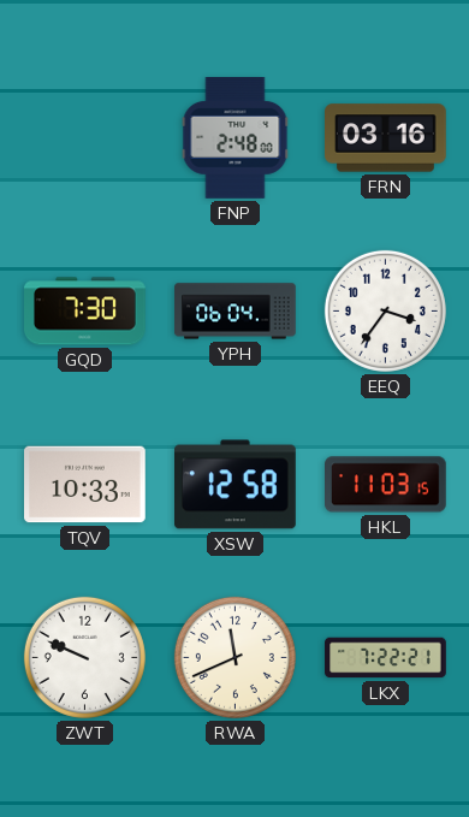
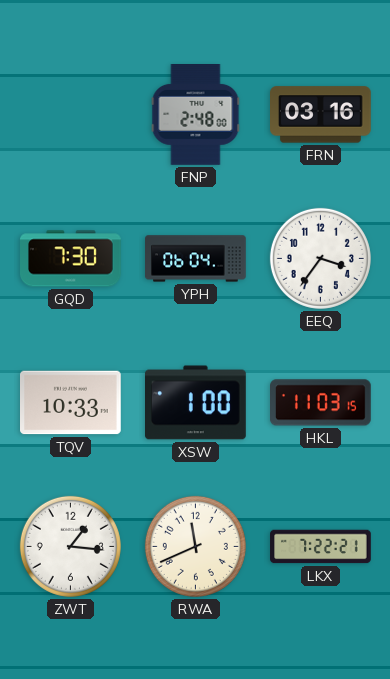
XSW: 12:58 -> 1:00
ZWT: 9:49 -> 1:16
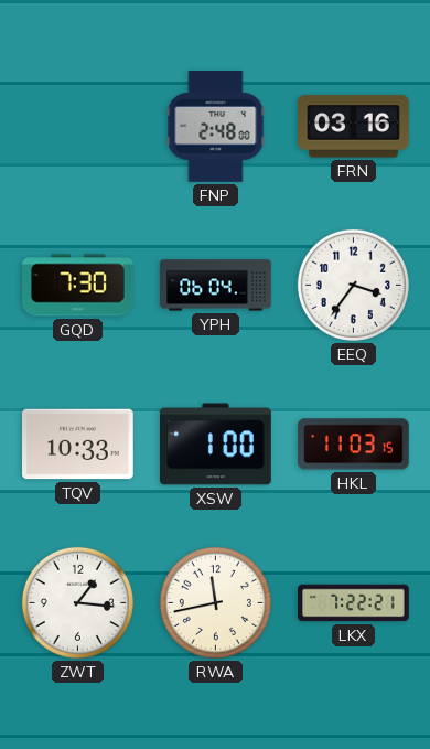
RWA: 11:41 -> 11:43
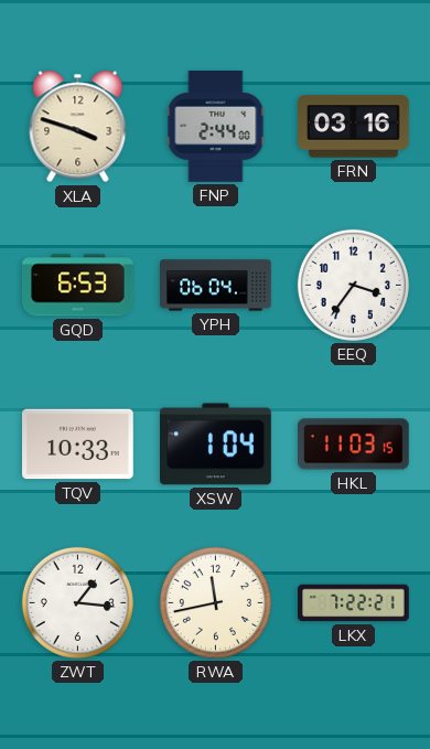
XLA: none -> 3:48
FNP: 2:48 -> 2:44
GQD: 7:30 -> 6:53
XSW: 1:00 -> 1:04
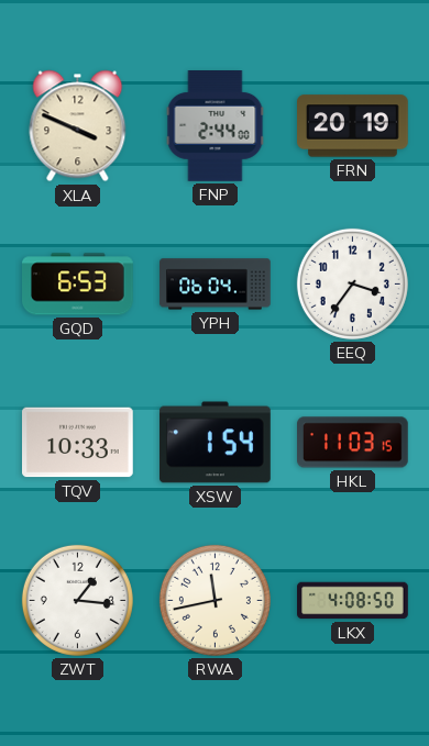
XLA: 3:48 -> 3:49
FRN: 03:16 -> 20:19
XSW: 1:04 -> 1:54
LKX: 7:22 -> 4:08
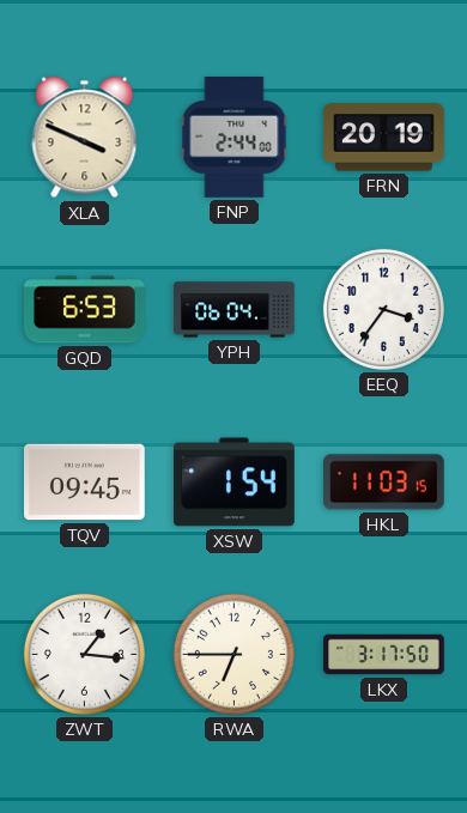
TQV: 10:33 -> 09:45
RWA: 11:43 -> 6:45
LKX: 4:08 -> 3:17
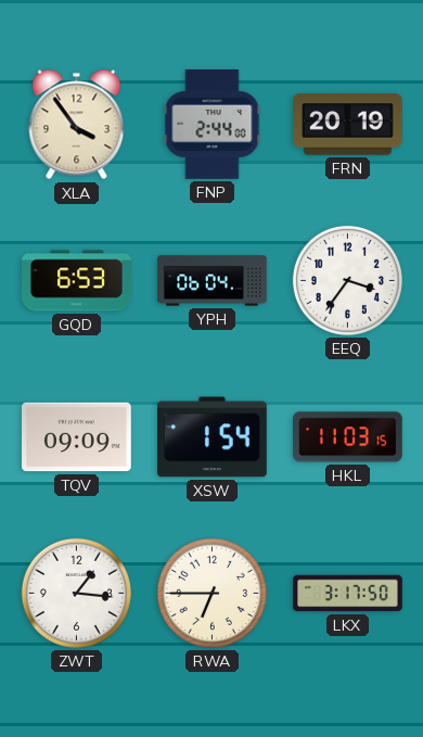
XLA: 3:49 -> 3:54
TQV: 09:45 -> 09:09
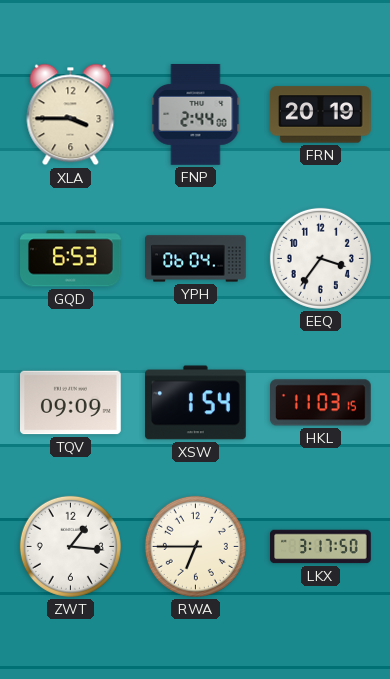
XLA: 3:54 -> 3:45
